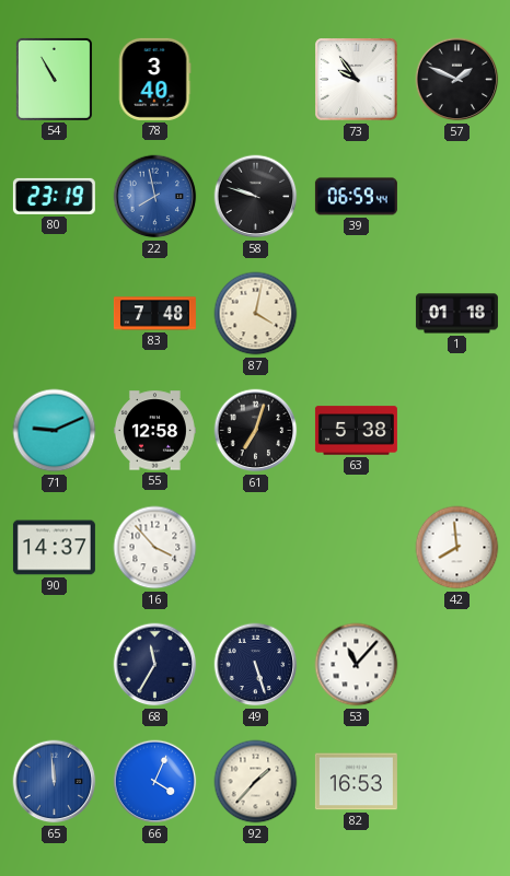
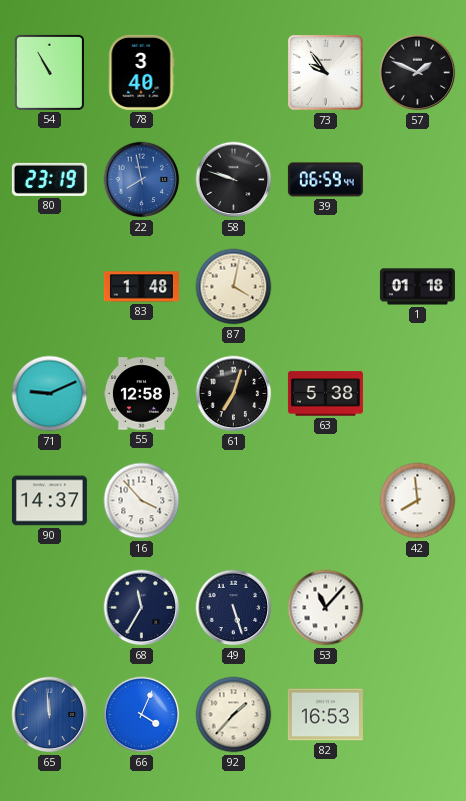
83: 7:48 -> 1:48
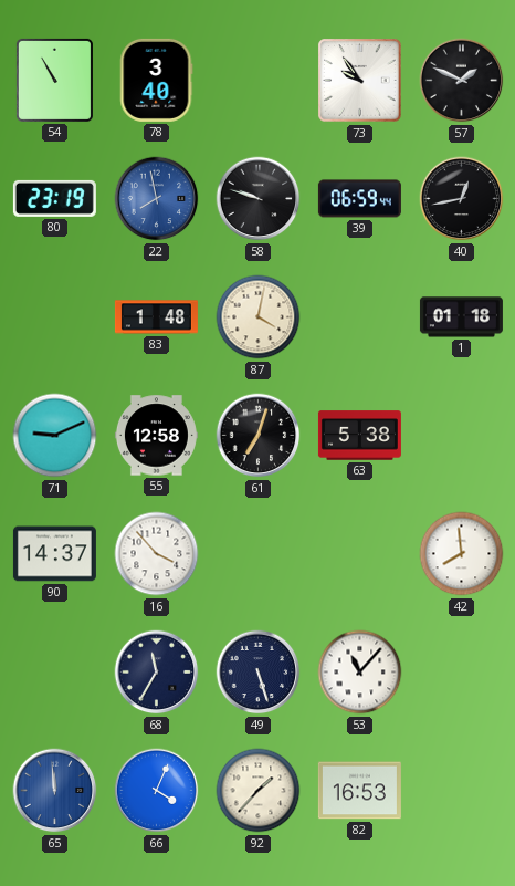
40: none -> 12:43
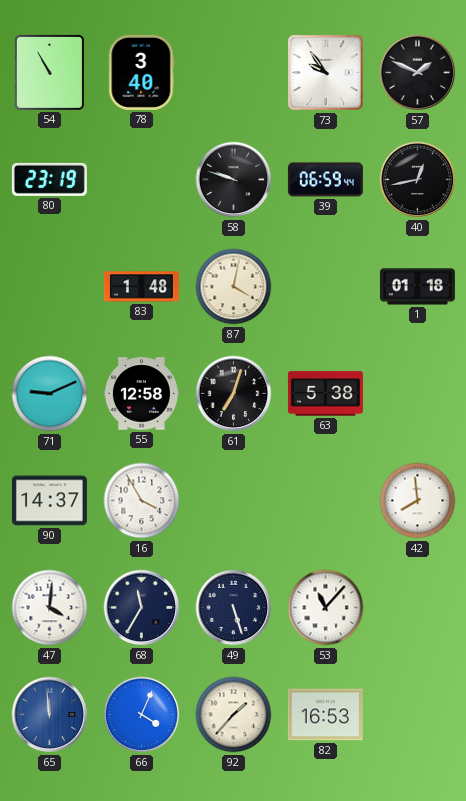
22: 7:58 -> none
16: 3:53 -> 3:55
47: none -> 4:01
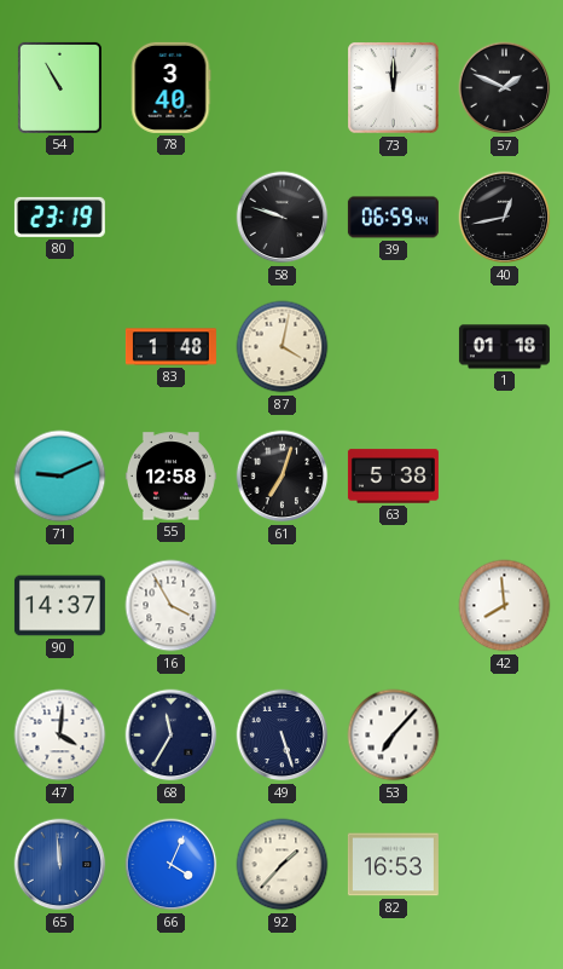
73: 9:54 -> 12:00
53: 11:07 -> 7:07
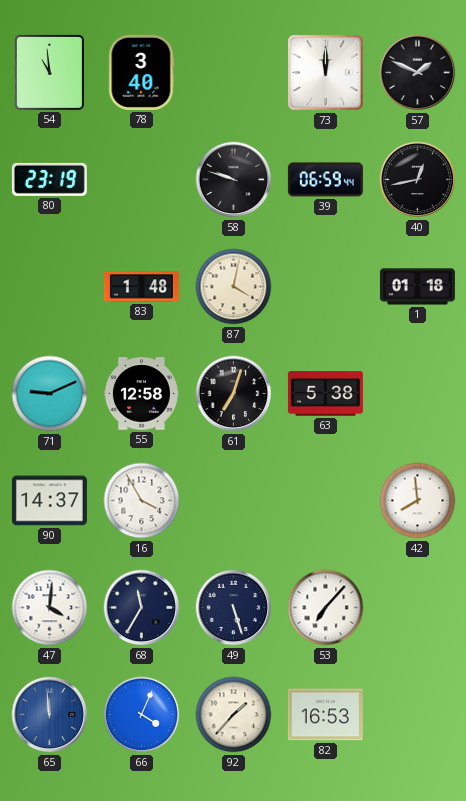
54: 10:55 -> 10:59
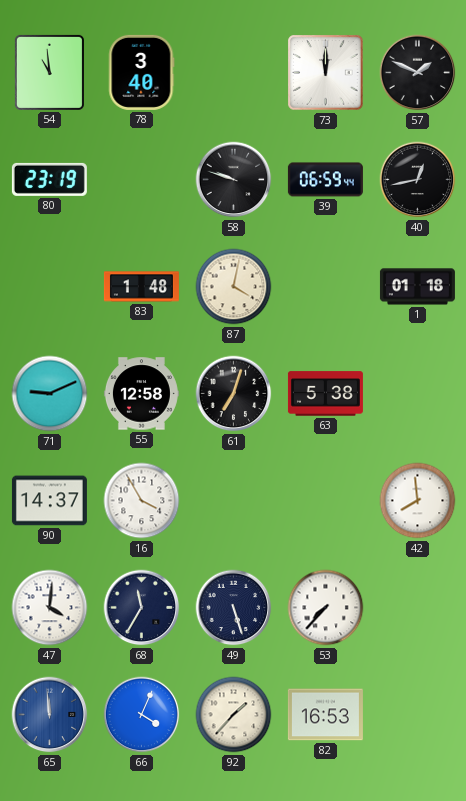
53: 7:07 -> 7:37
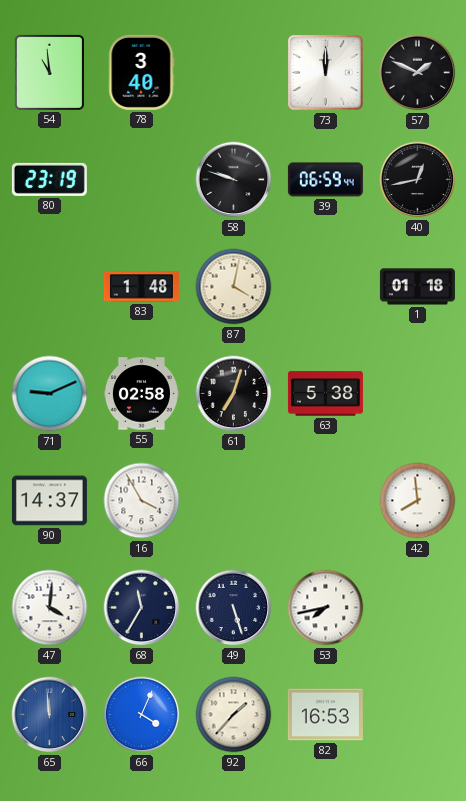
55: 12:58 -> 02:58
53: 7:37 -> 7:43
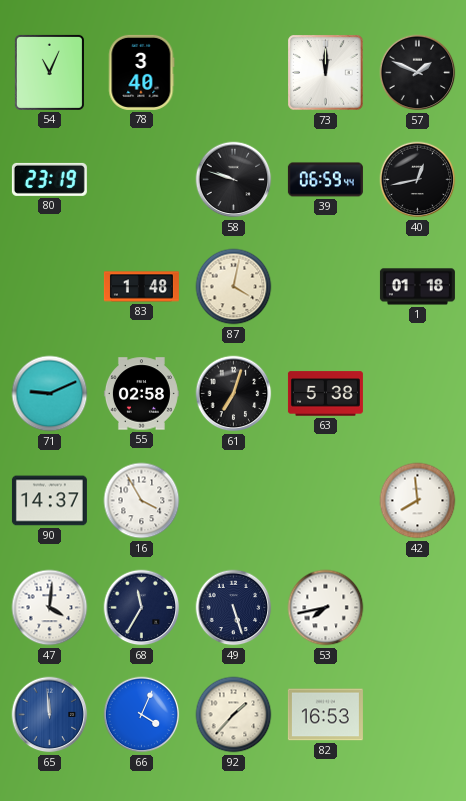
54: 10:59 -> 11:04
